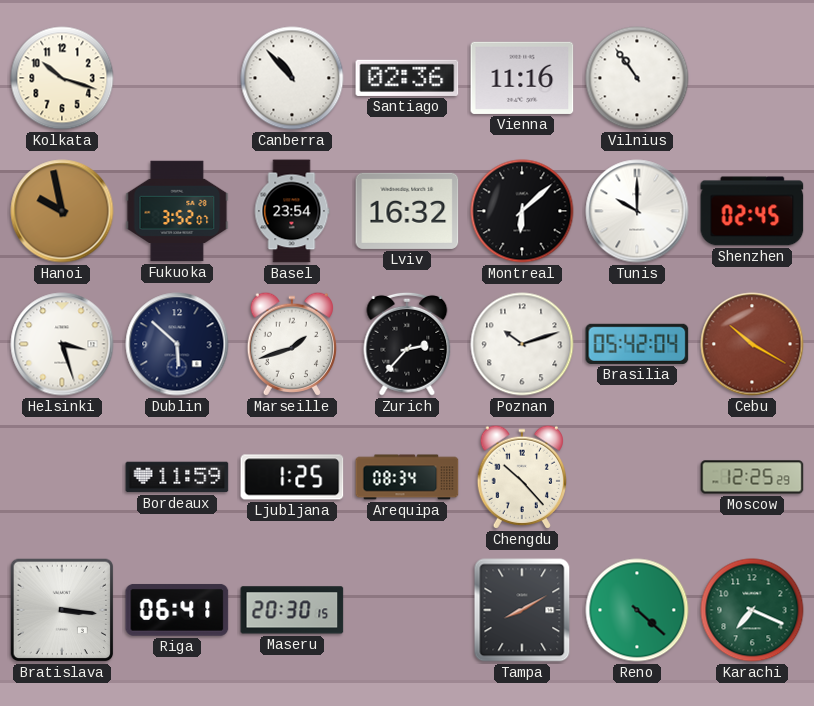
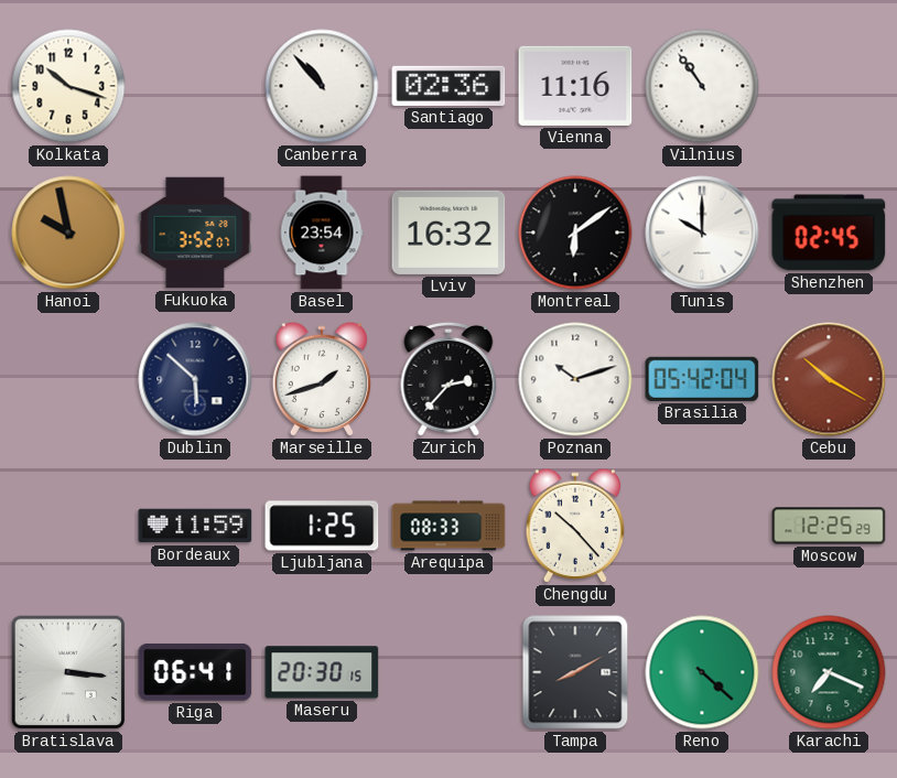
Montreal: 6:08 -> 6:09
Helsinki: 3:27 -> none
Arequipa: 08:34 -> 08:33
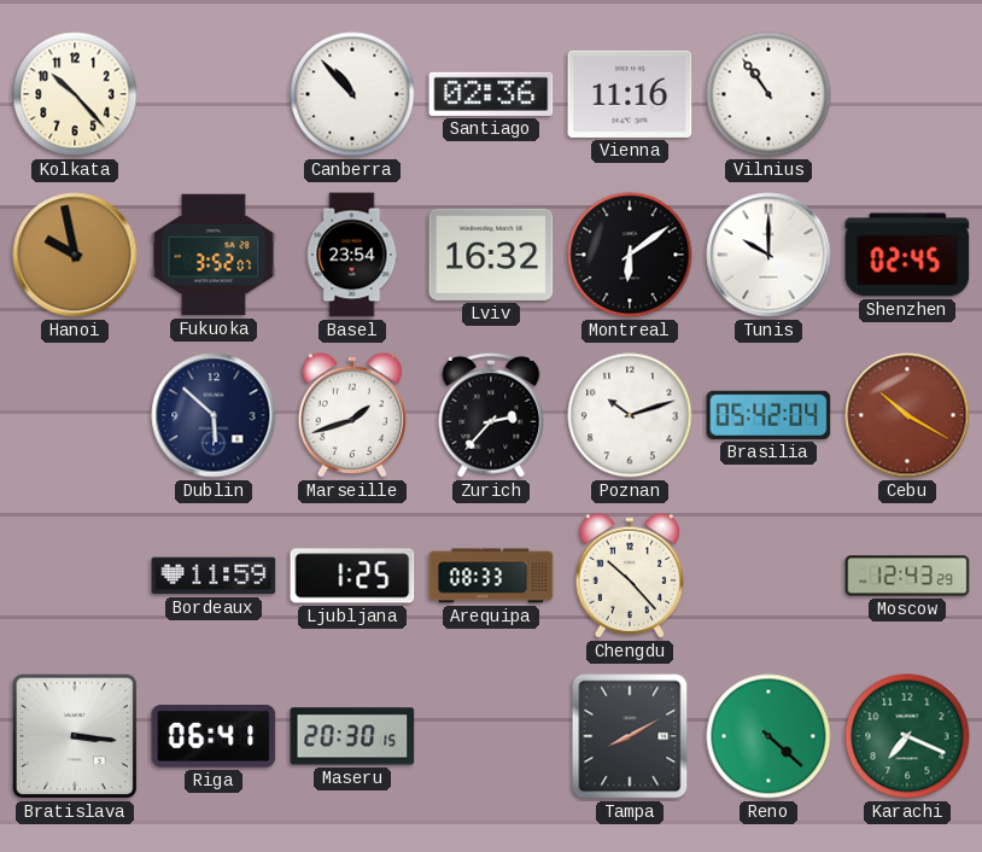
Kolkata: 10:18 -> 10:23
Moscow: 12:25 -> 12:43
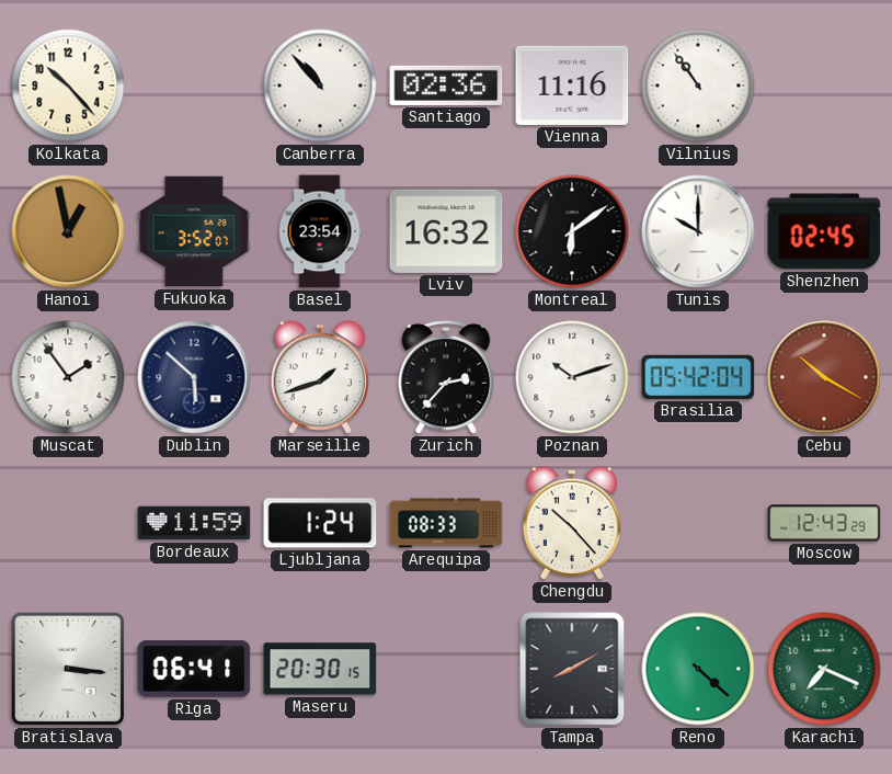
Hanoi: 9:58 -> 12:58
Muscat: none -> 1:54
Ljubljana: 1:25 -> 1:24
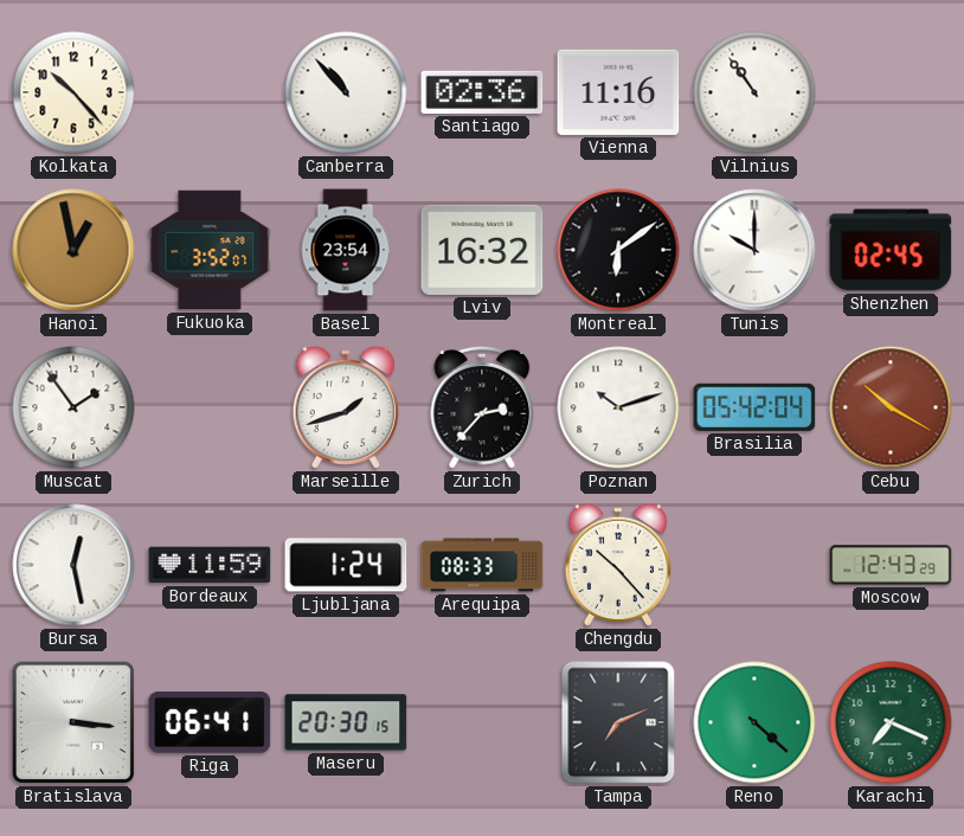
Dublin: 5:52 -> none
Bursa: none -> 12:28
Tampa: 8:10 -> 7:11
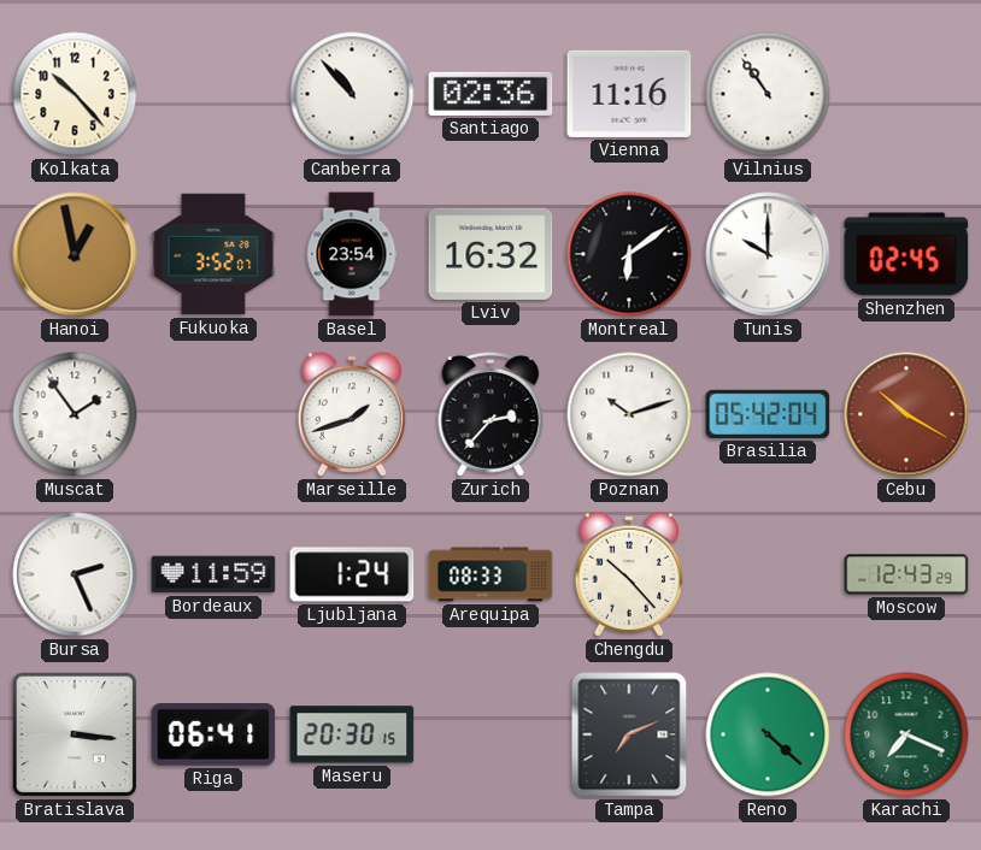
Bursa: 12:28 -> 2:26
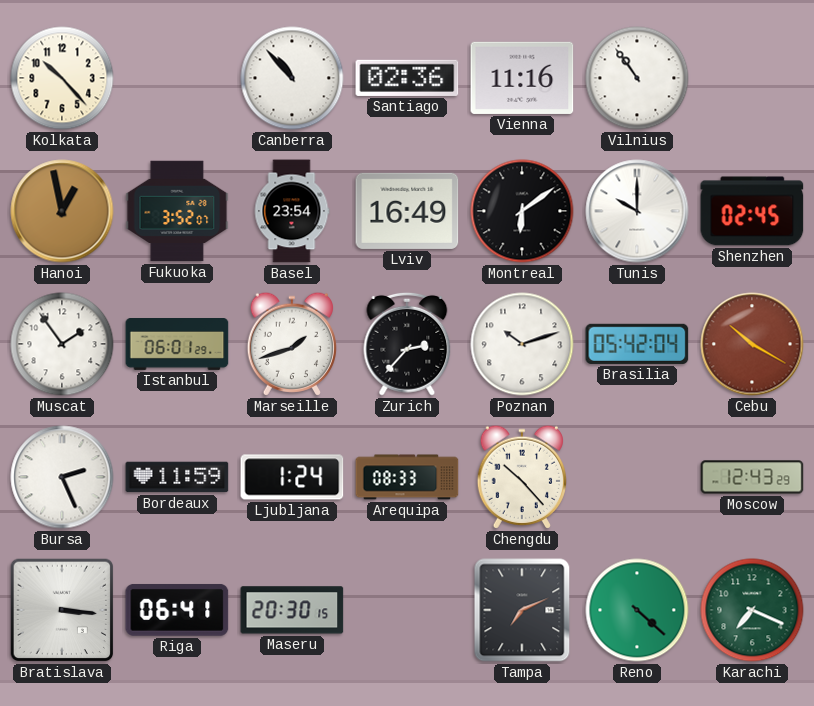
Lviv: 16:32 -> 16:49
Istanbul: none -> 06:01
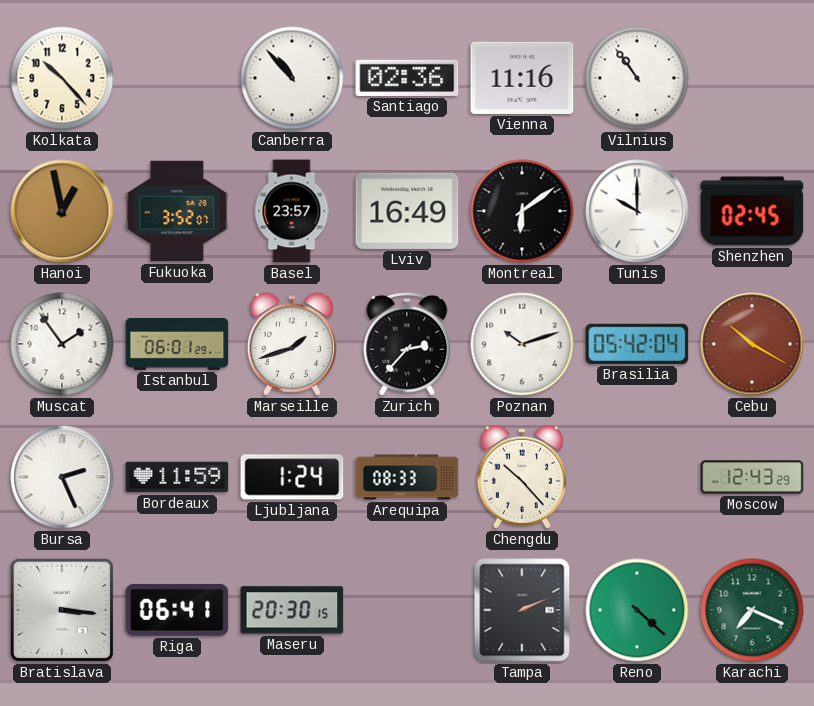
Basel: 23:54 -> 23:57
Tampa: 7:11 -> 2:11
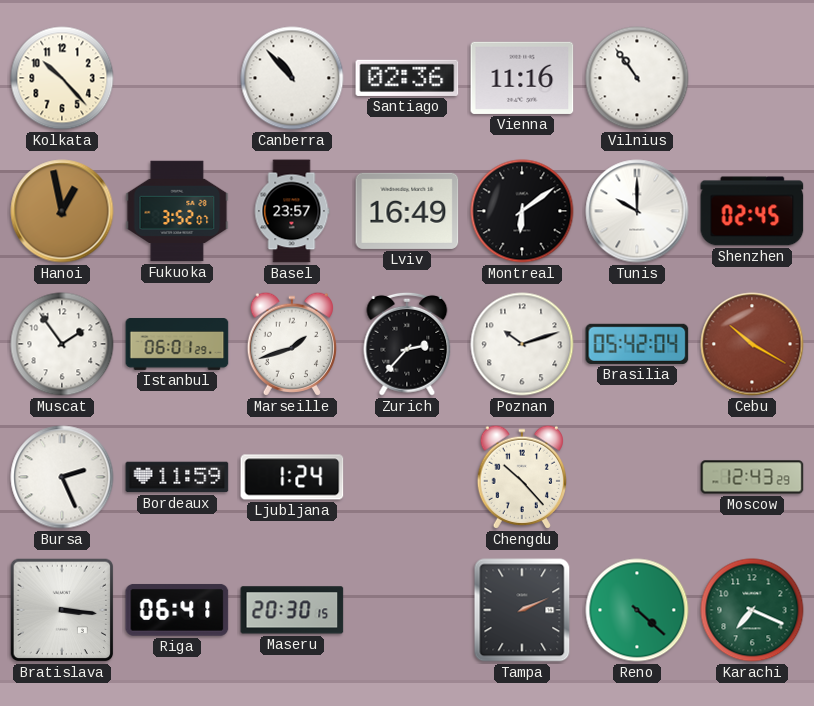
Arequipa: 08:33 -> none
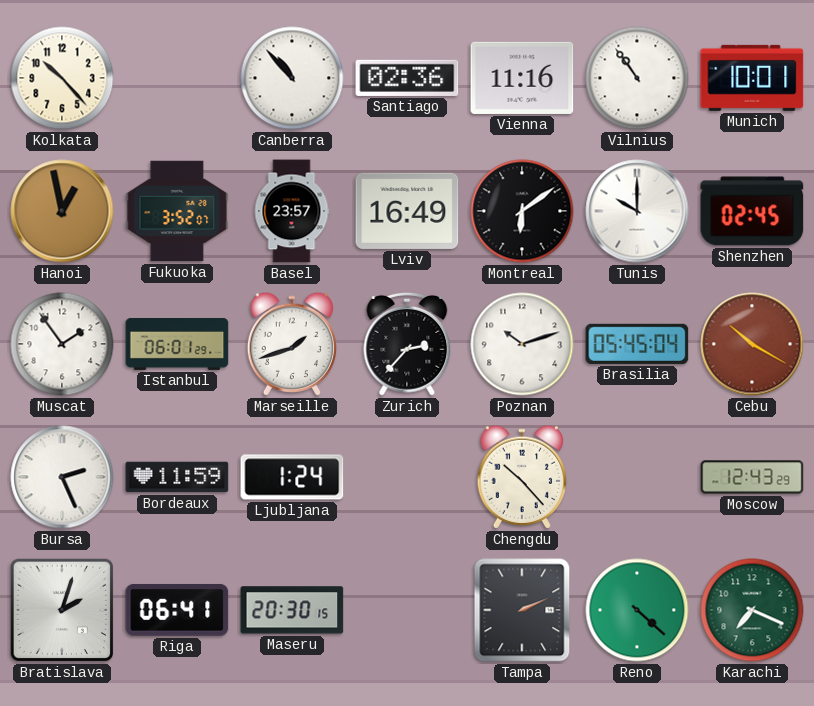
Munich: none -> 10:01
Brasilia: 05:42 -> 05:45
Bratislava: 3:16 -> 2:03
